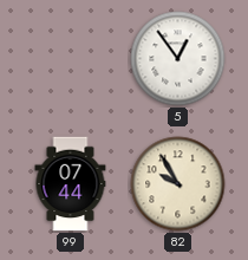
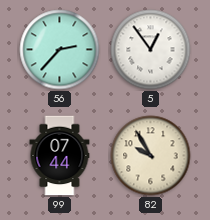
56: none -> 2:37
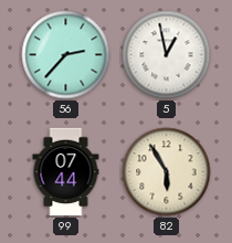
5: 12:54 -> 12:58
82: 9:55 -> 5:55
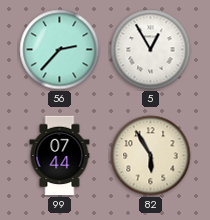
5: 12:58 -> 12:55
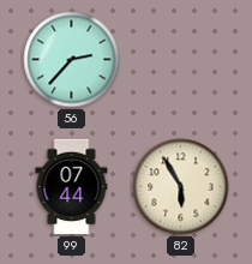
5: 12:55 -> none
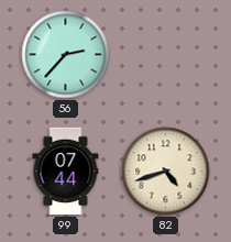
82: 5:55 -> 4:42
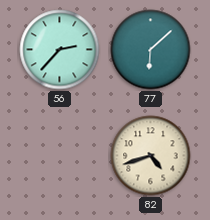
77: none -> 6:08
99: 07:44 -> none
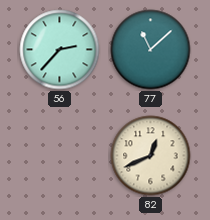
77: 6:08 -> 11:08
82: 4:42 -> 12:41
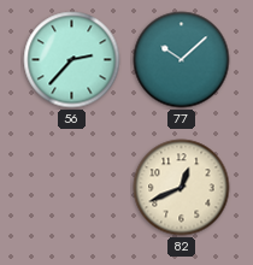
77: 11:08 -> 10:08
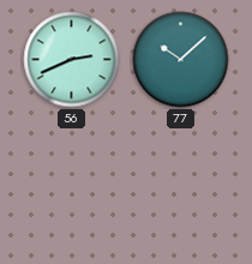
56: 2:37 -> 2:41
82: 12:41 -> none
